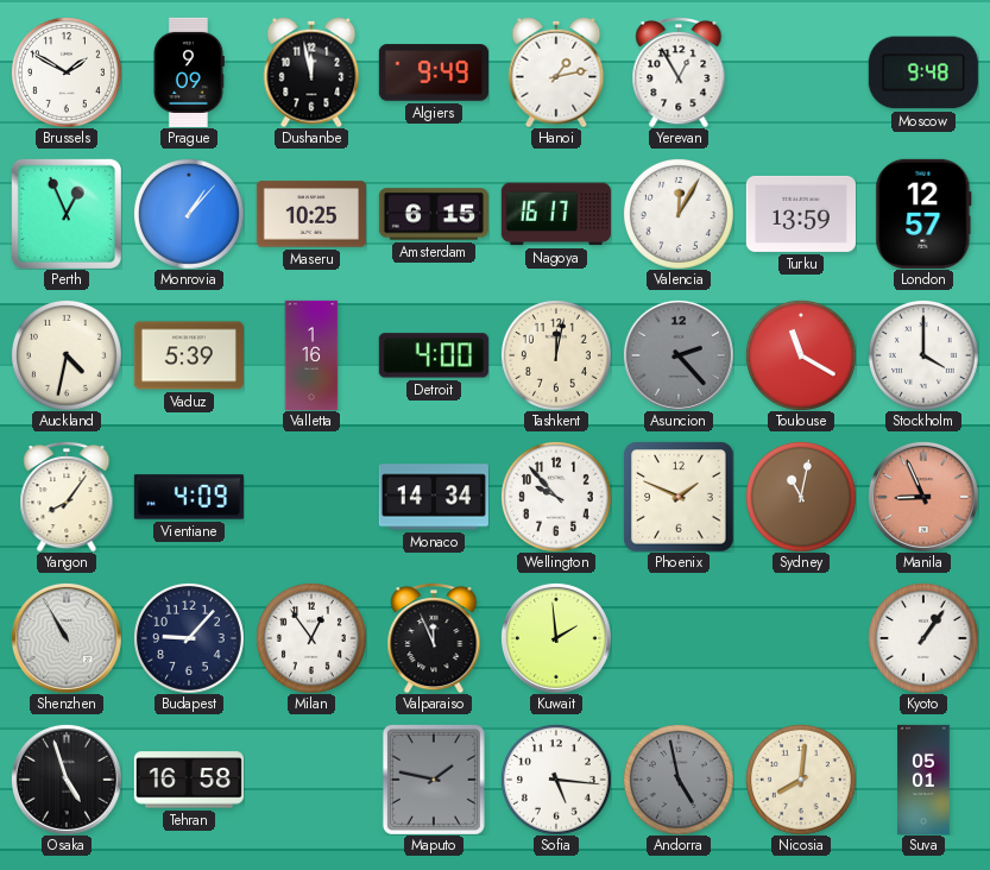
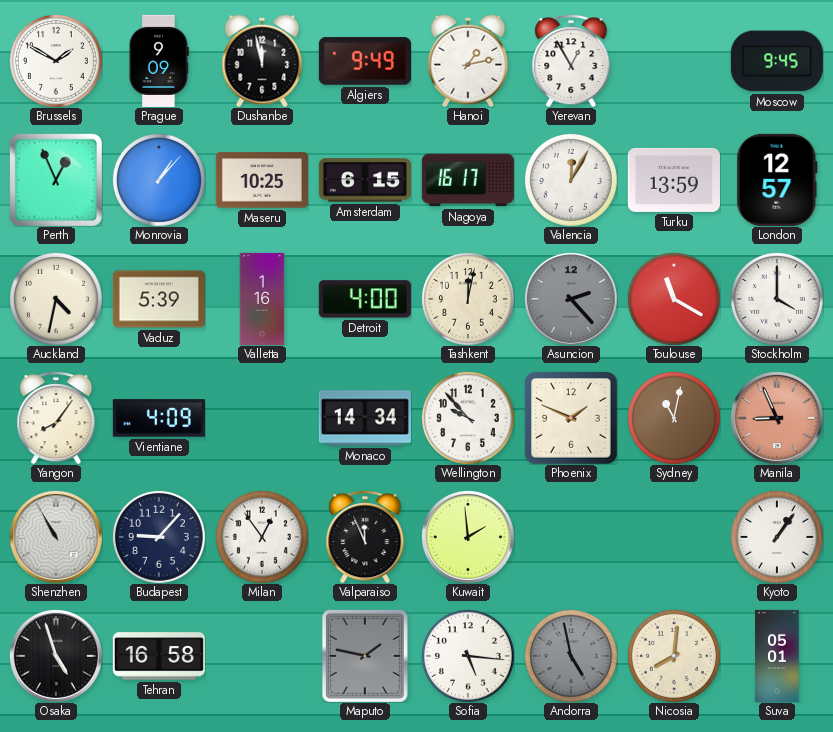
Moscow: 9:48 -> 9:45
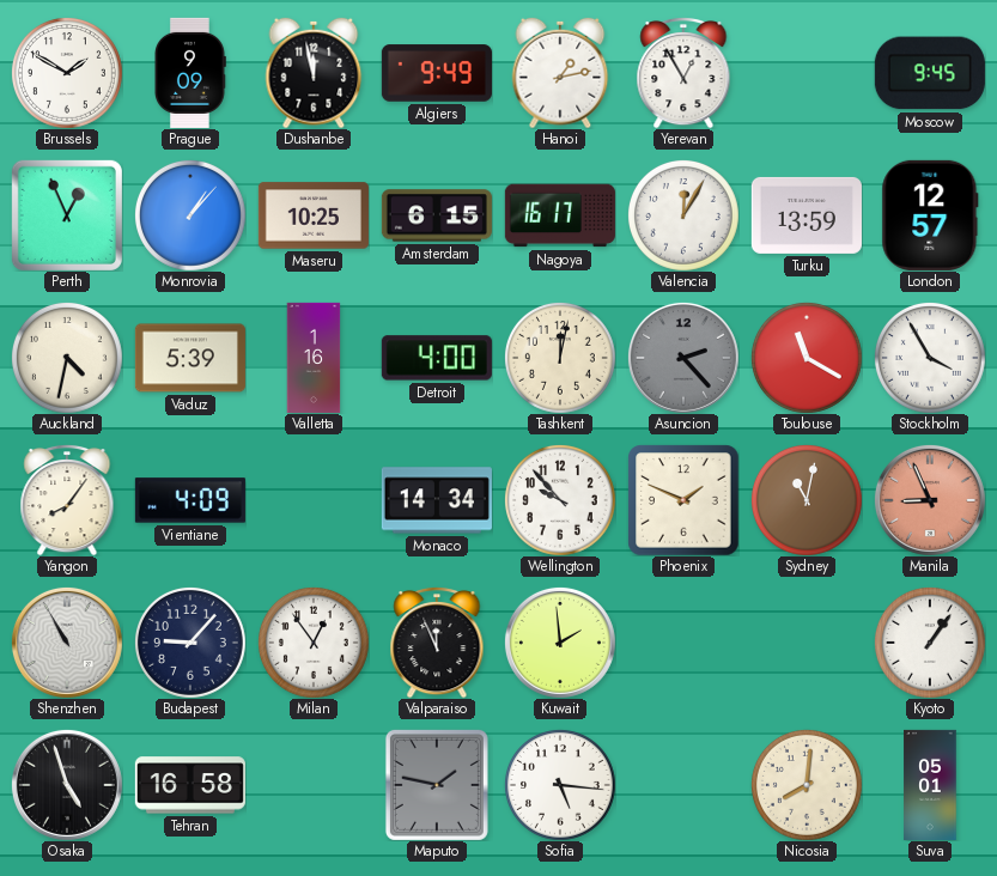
Stockholm: 4:00 -> 3:55
Andorra: 4:58 -> none
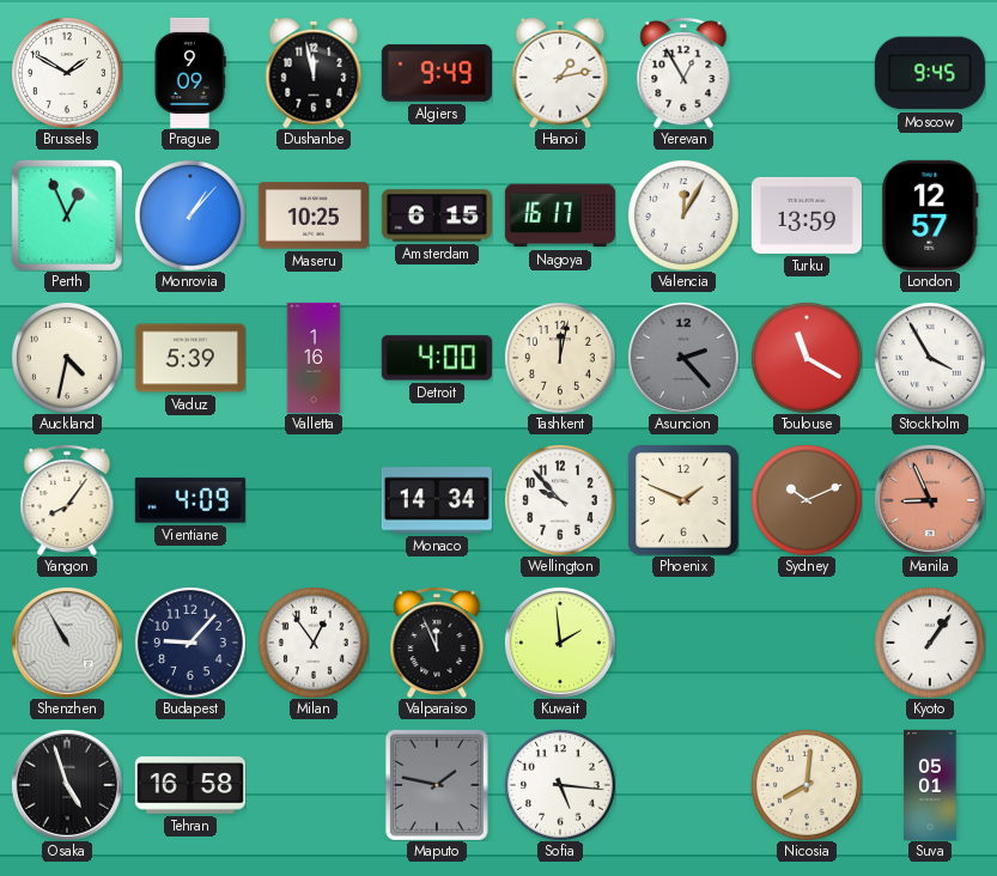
Sydney: 11:02 -> 10:11
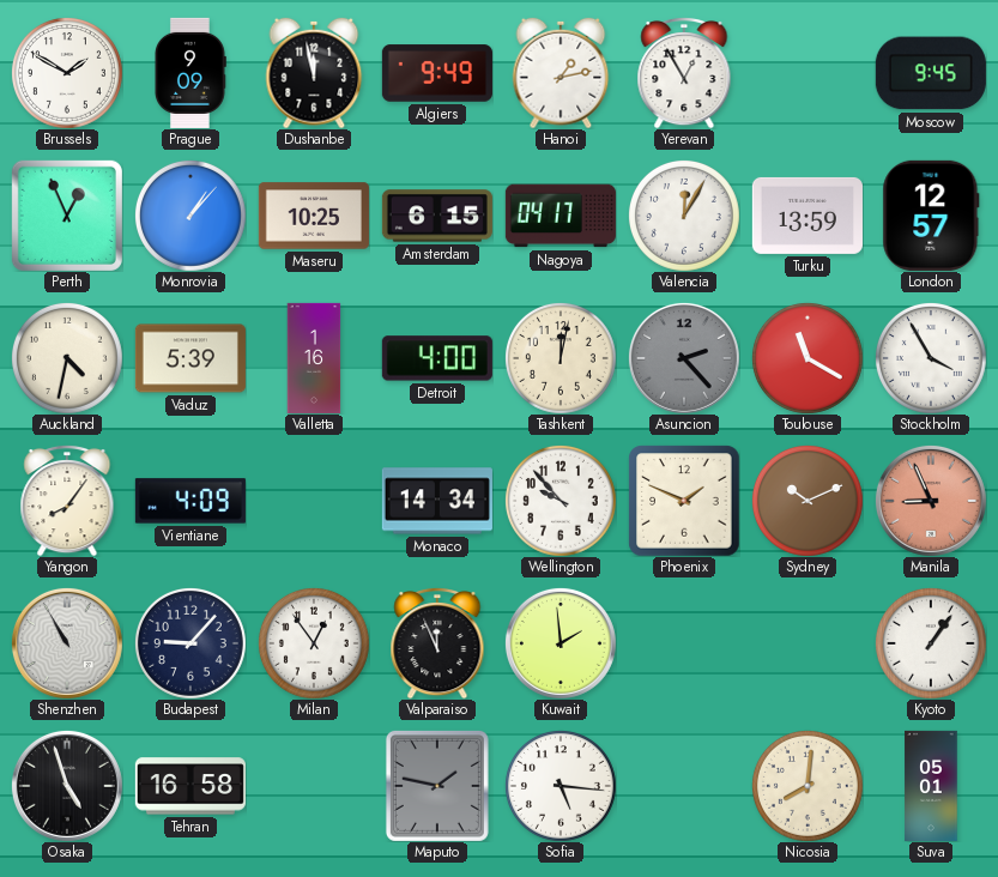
Nagoya: 16:17 -> 04:17
